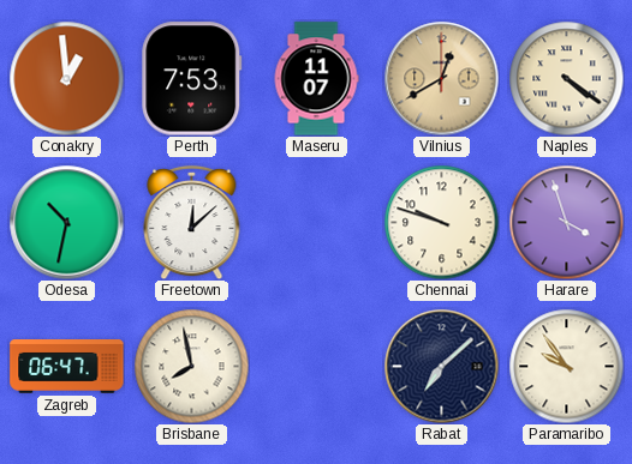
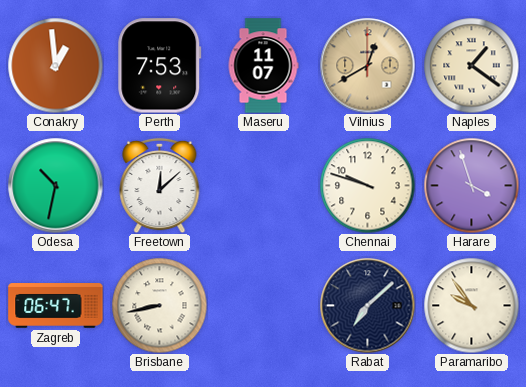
Naples: 4:21 -> 1:21
Brisbane: 7:58 -> 8:43
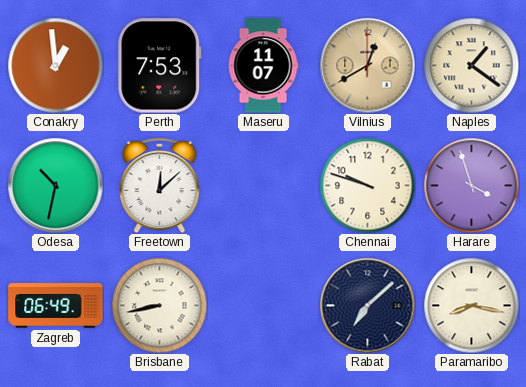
Zagreb: 06:47 -> 06:49
Paramaribo: 9:54 -> 8:17
